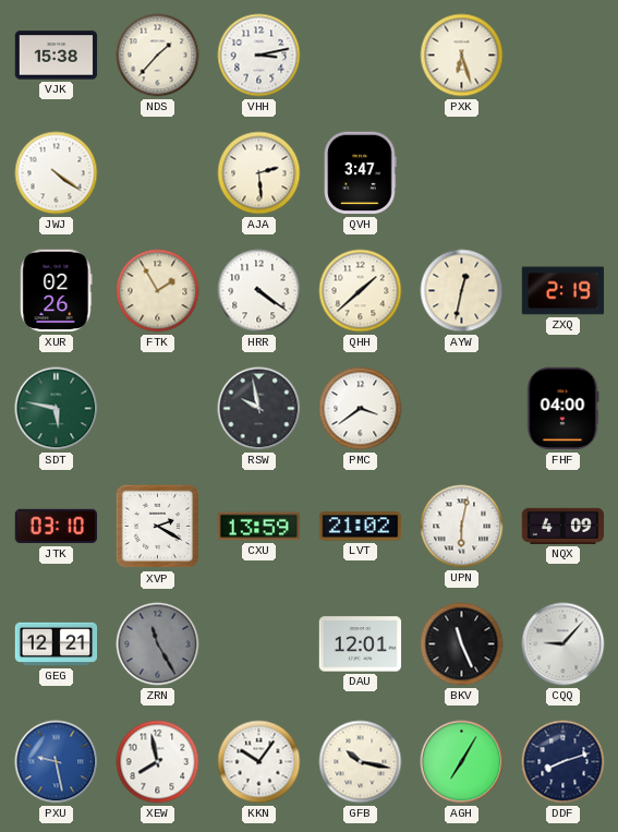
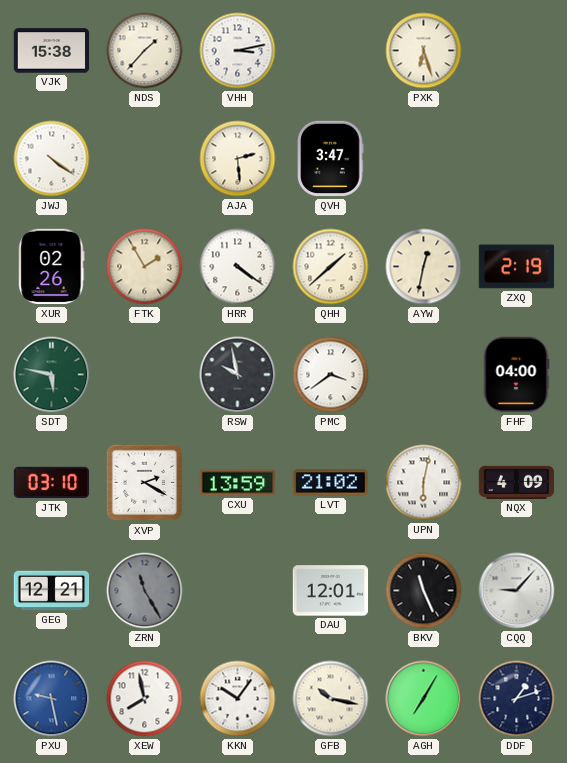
DDF: 8:12 -> 1:12
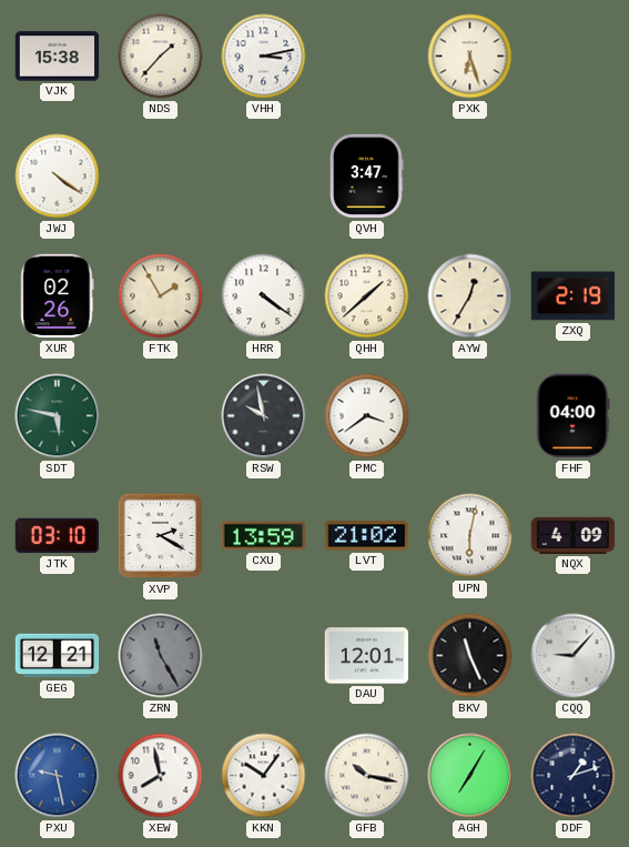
AJA: 2:29 -> none
AYW: 12:32 -> 12:35
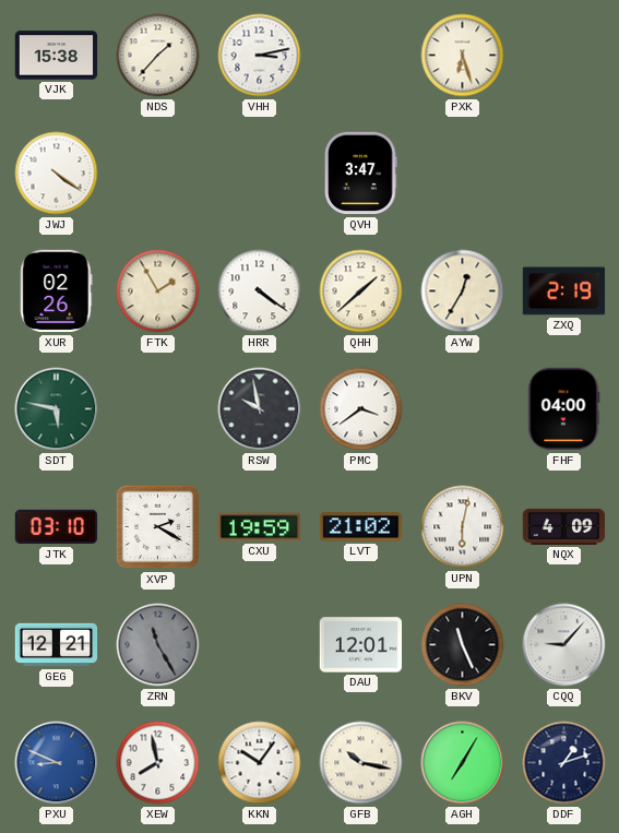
CXU: 13:59 -> 19:59
PXU: 9:28 -> 8:49
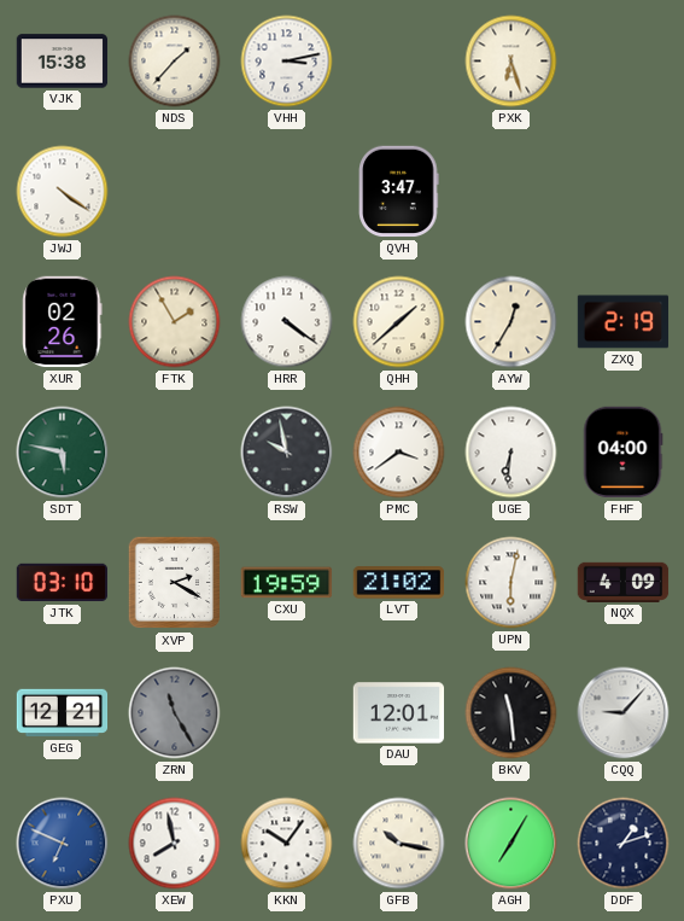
UGE: none -> 6:31
BKV: 11:26 -> 11:29
PXU: 8:49 -> 6:49
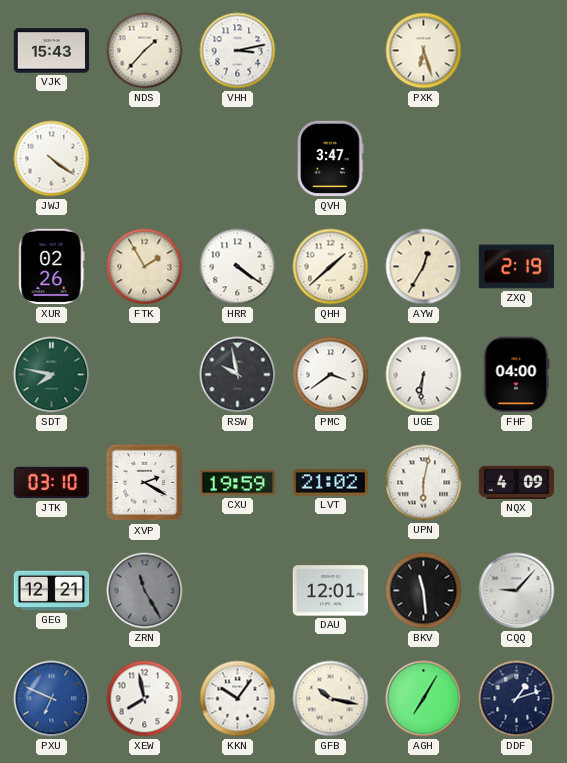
VJK: 15:38 -> 15:43
SDT: 5:47 -> 7:47
